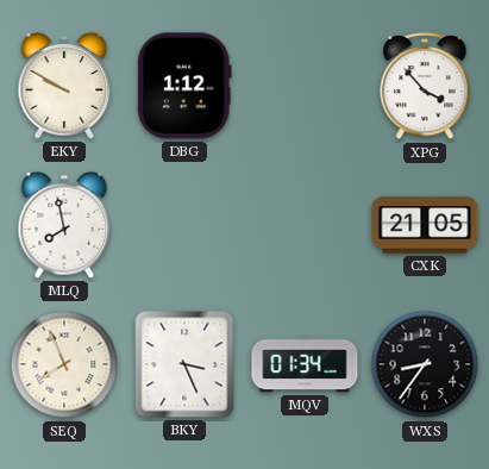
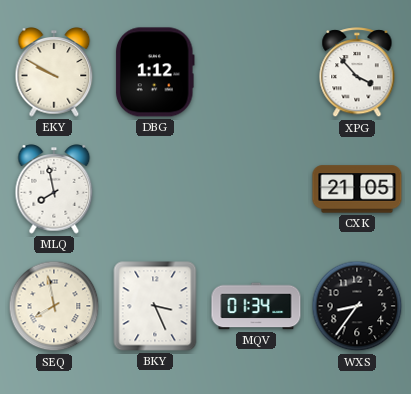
SEQ: 7:56 -> 7:58
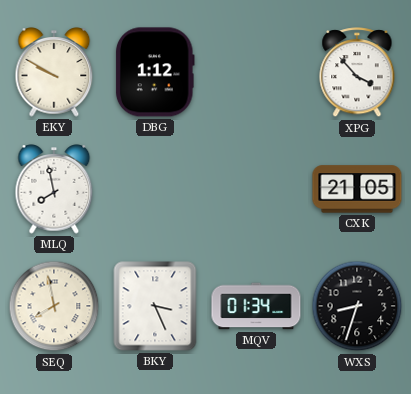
WXS: 8:36 -> 8:33
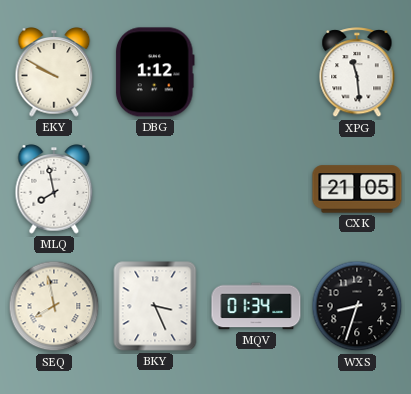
XPG: 3:53 -> 11:29
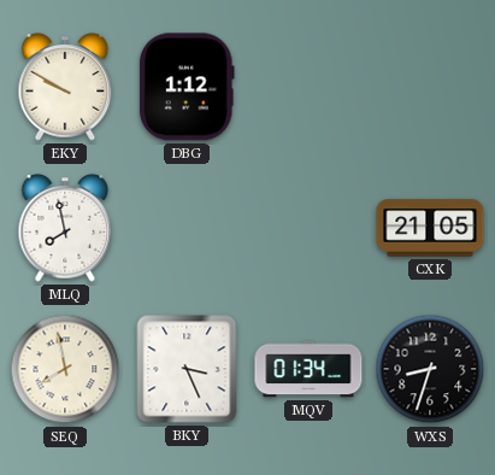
XPG: 11:29 -> none
